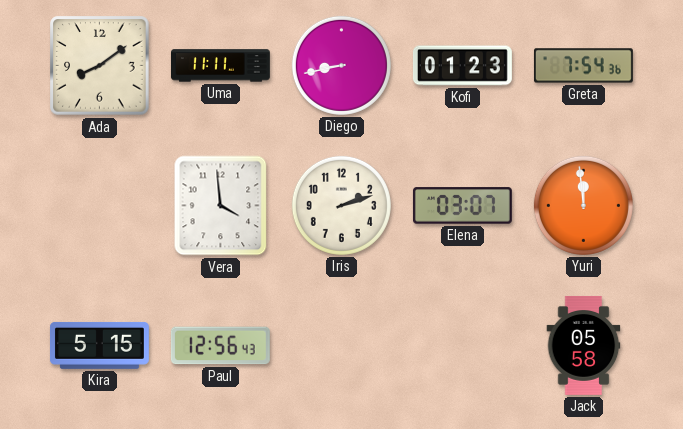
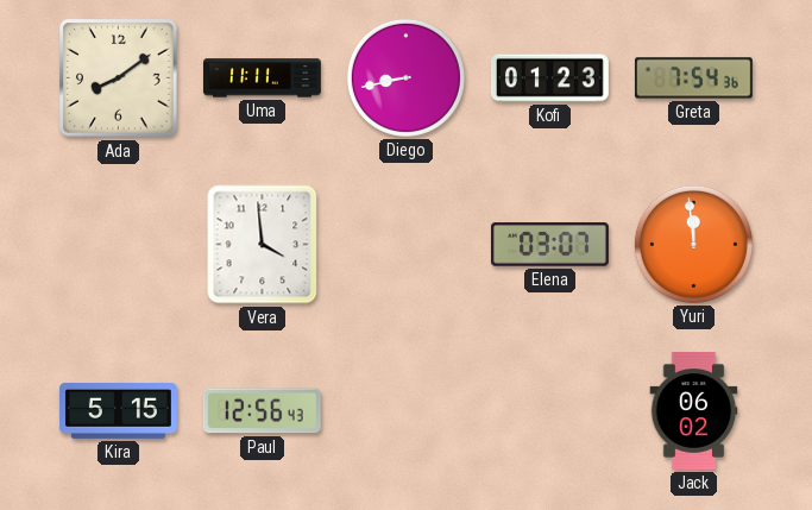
Iris: 2:12 -> none
Jack: 05:58 -> 06:02
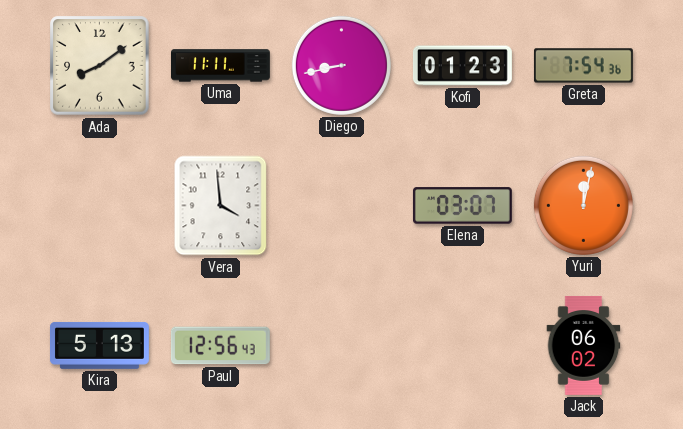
Yuri: 11:59 -> 12:02
Kira: 5:15 -> 5:13
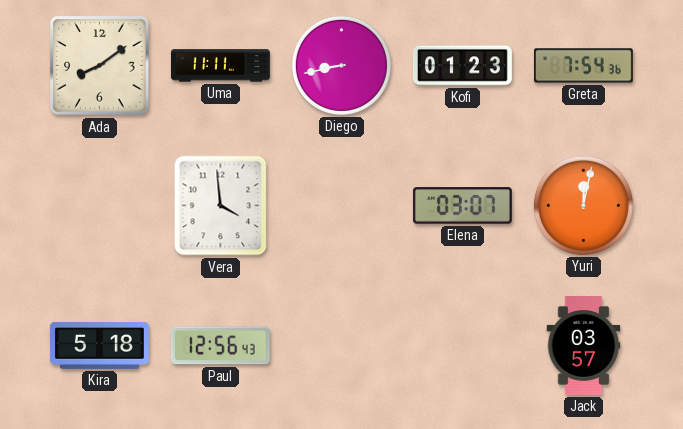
Kira: 5:13 -> 5:18
Jack: 06:02 -> 03:57
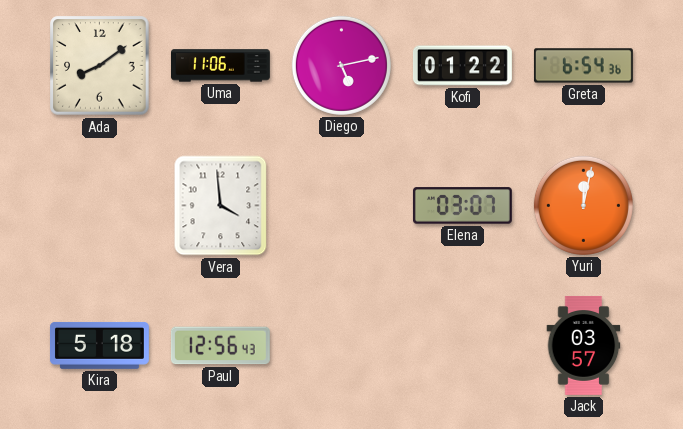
Uma: 11:11 -> 11:06
Diego: 8:43 -> 5:13
Kofi: 01:23 -> 01:22
Greta: 7:54 -> 6:54
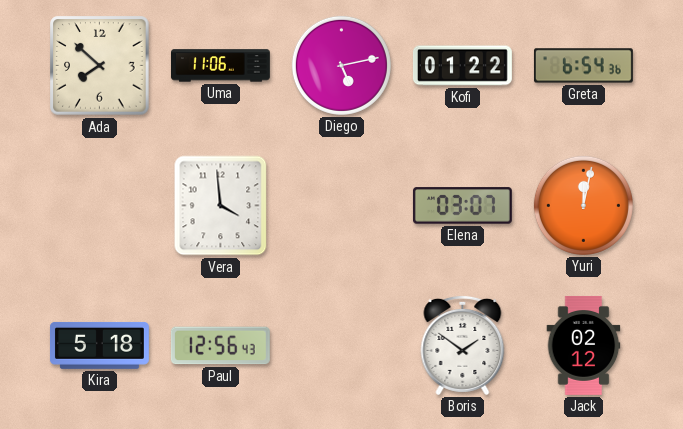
Ada: 8:09 -> 7:52
Boris: none -> 1:51
Jack: 03:57 -> 02:12
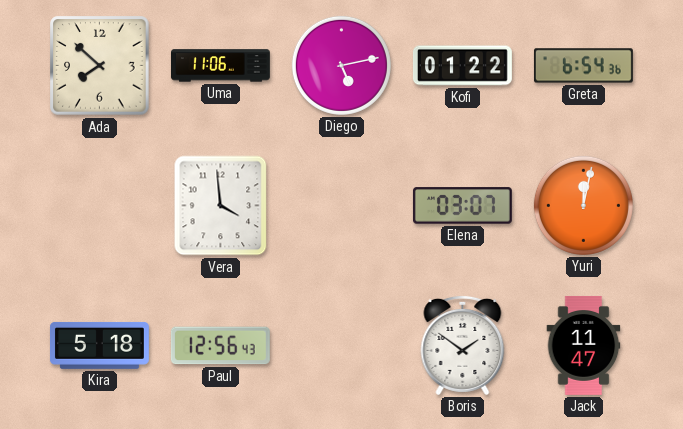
Jack: 02:12 -> 11:47
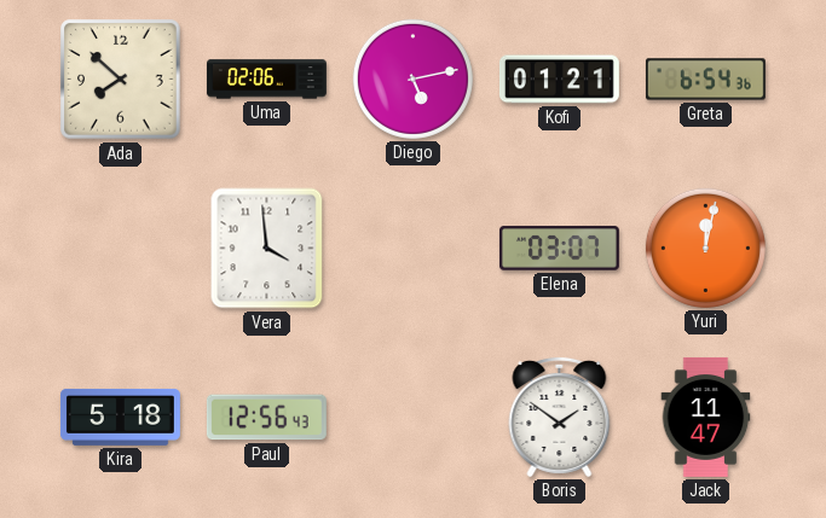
Uma: 11:06 -> 02:06
Kofi: 01:22 -> 01:21
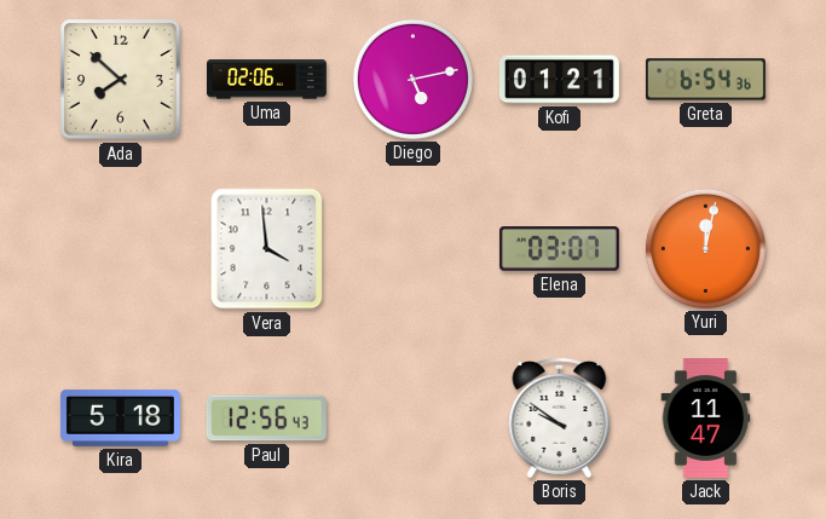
Boris: 1:51 -> 9:51
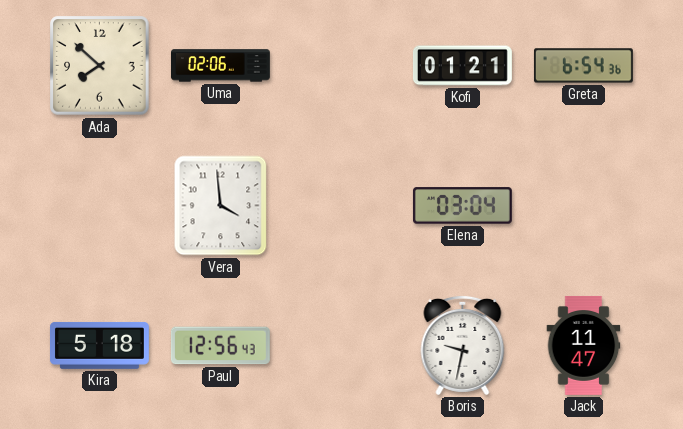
Diego: 5:13 -> none
Elena: 03:07 -> 03:04
Yuri: 12:02 -> none
Boris: 9:51 -> 9:32
